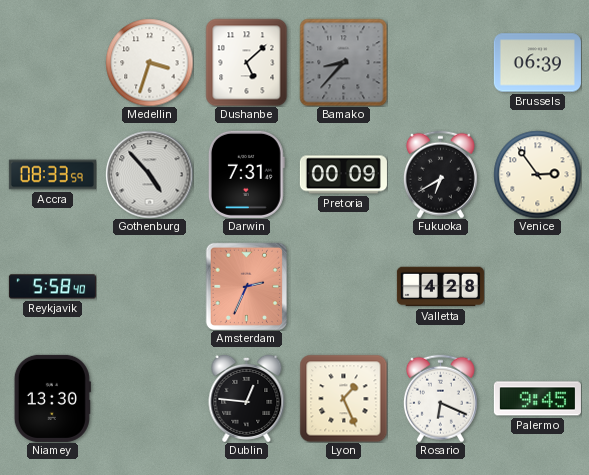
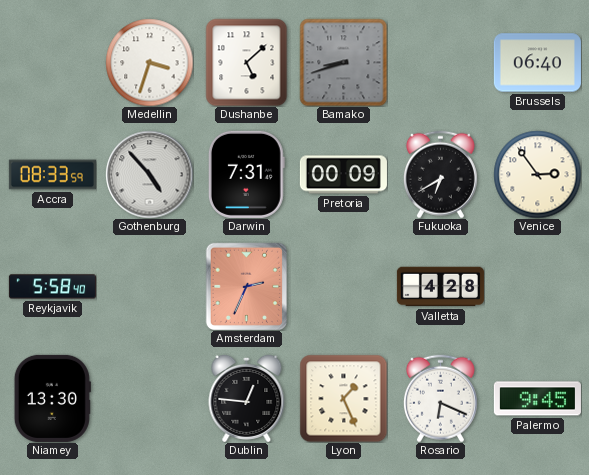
Bamako: 8:37 -> 8:42
Brussels: 06:39 -> 06:40
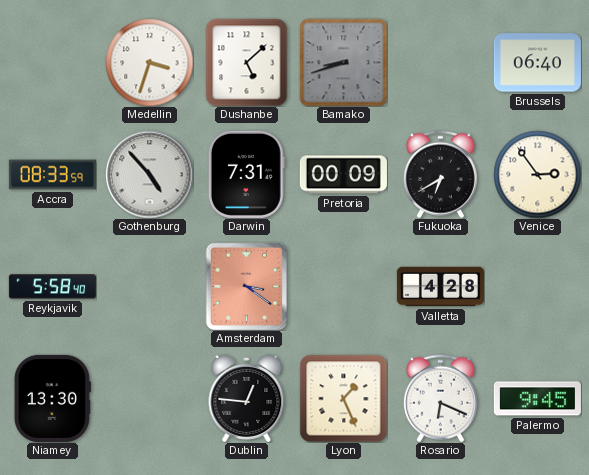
Amsterdam: 2:34 -> 3:21
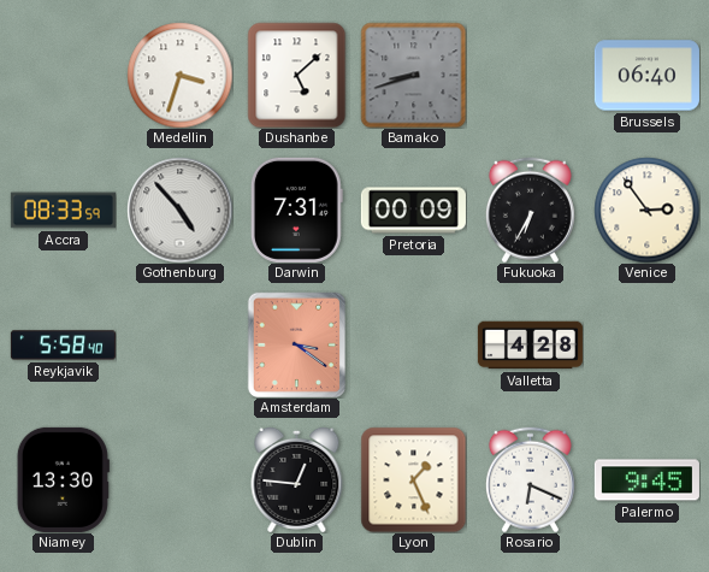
Fukuoka: 6:40 -> 6:35
